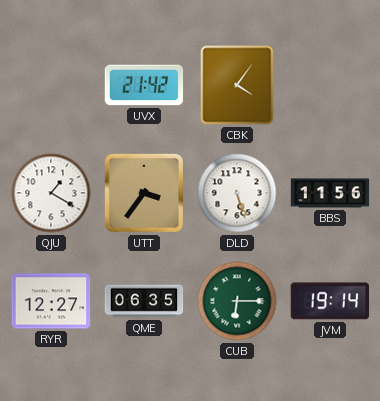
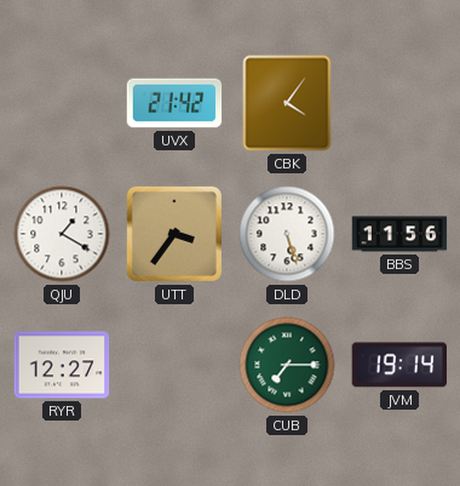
QME: 06:35 -> none
CUB: 6:15 -> 7:15
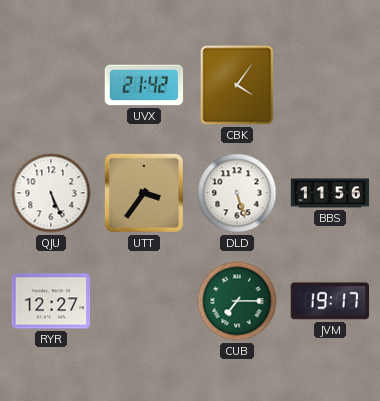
QJU: 1:20 -> 5:26
JVM: 19:14 -> 19:17
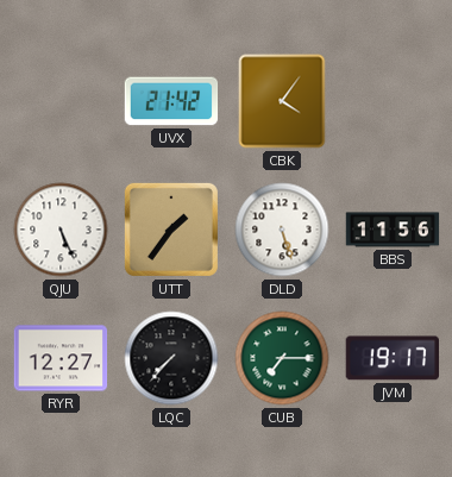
UTT: 3:36 -> 1:36
LQC: none -> 7:37
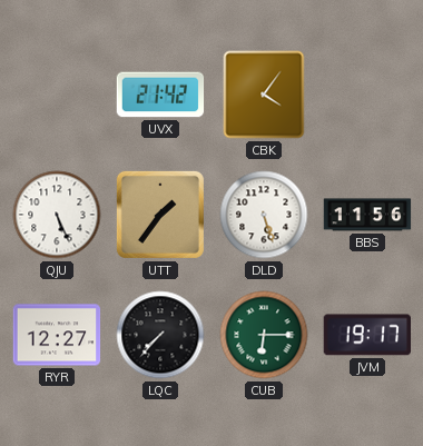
CUB: 7:15 -> 6:15
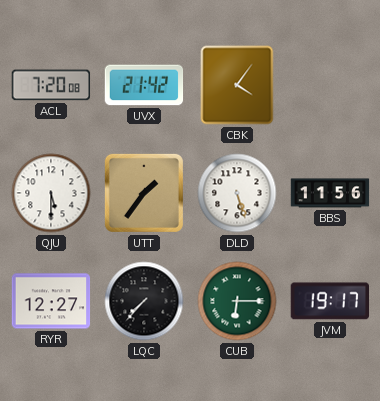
ACL: none -> 7:20
QJU: 5:26 -> 5:30
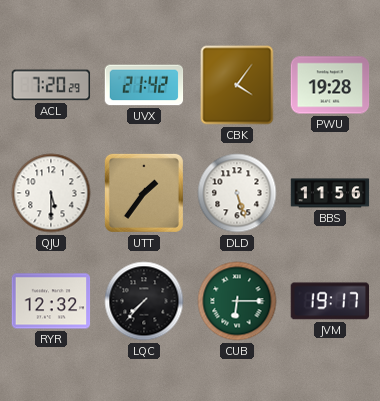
ACL: 7:20:08 -> 7:20:29
PWU: none -> 19:28
RYR: 12:27 -> 12:32
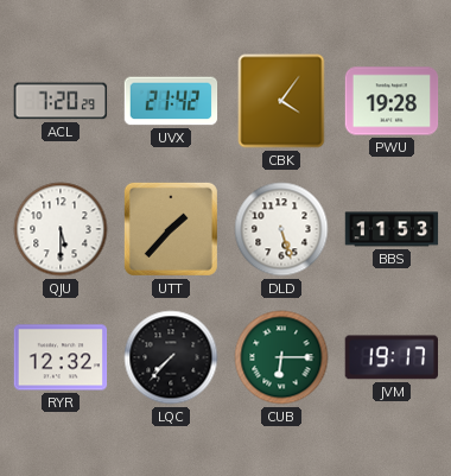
UTT: 1:36 -> 1:37
BBS: 11:56 -> 11:53
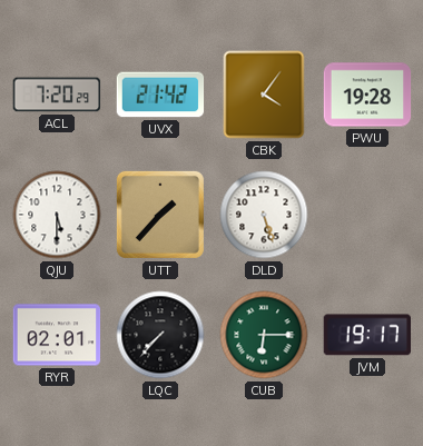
BBS: 11:53 -> none
RYR: 12:32 -> 02:01
